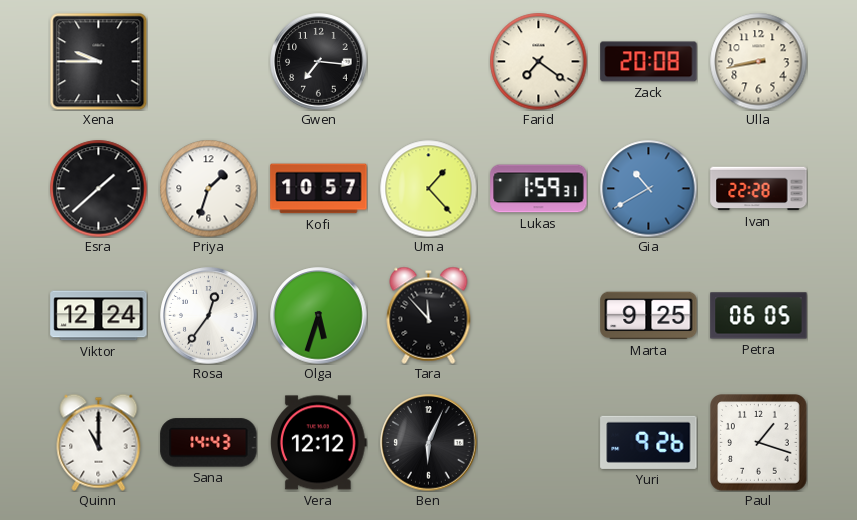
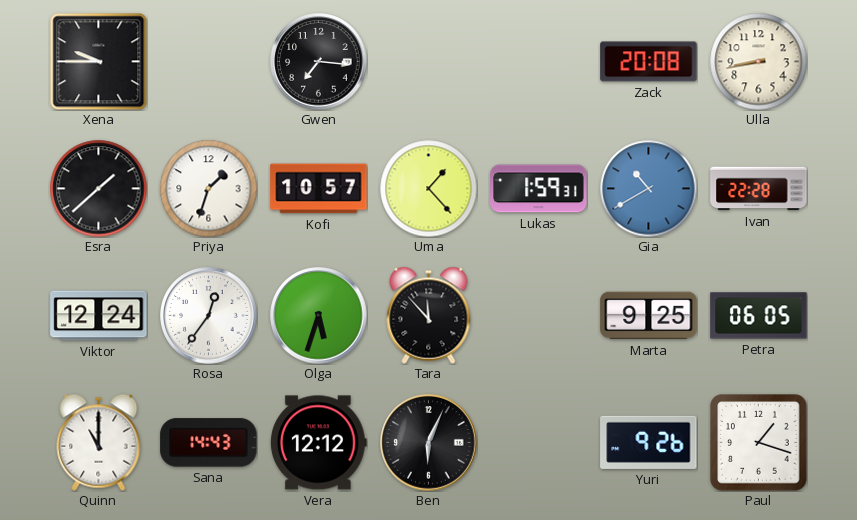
Farid: 7:21 -> none
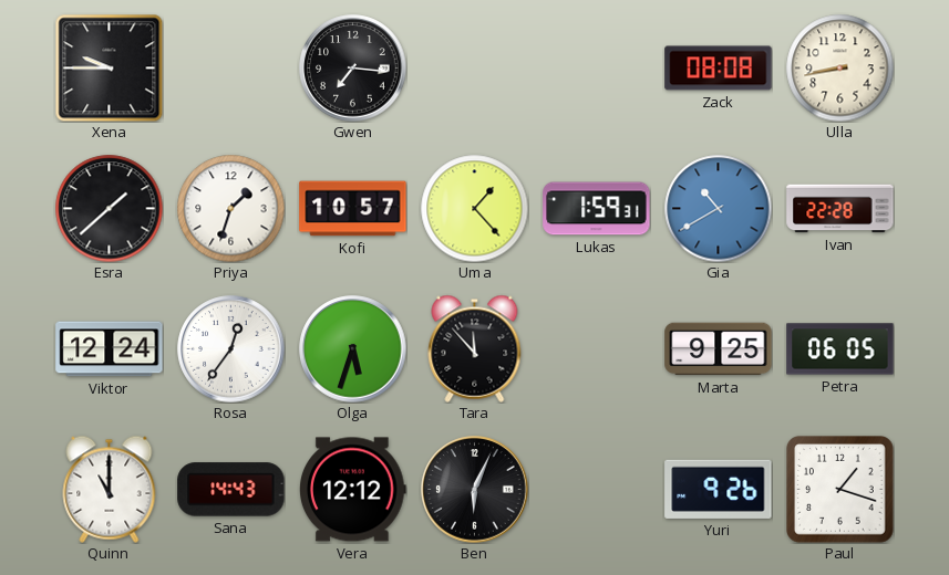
Zack: 20:08 -> 08:08
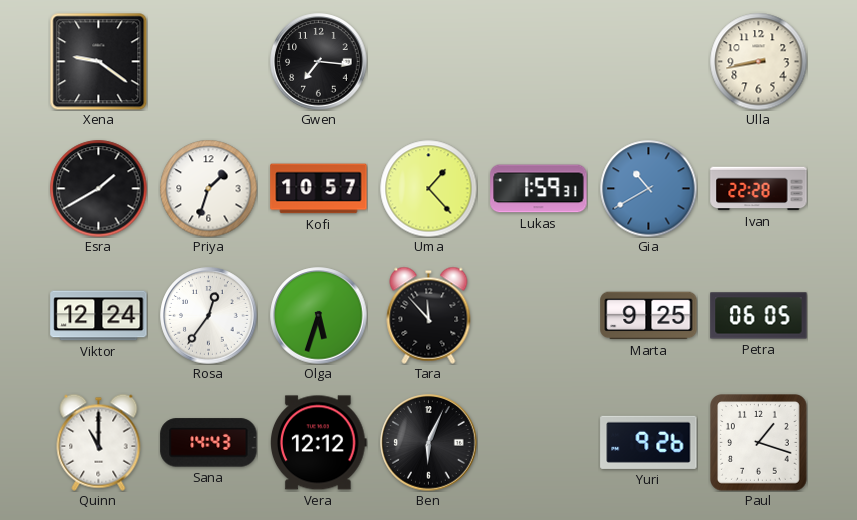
Xena: 9:45 -> 9:21
Zack: 08:08 -> none
Esra: 1:38 -> 1:40
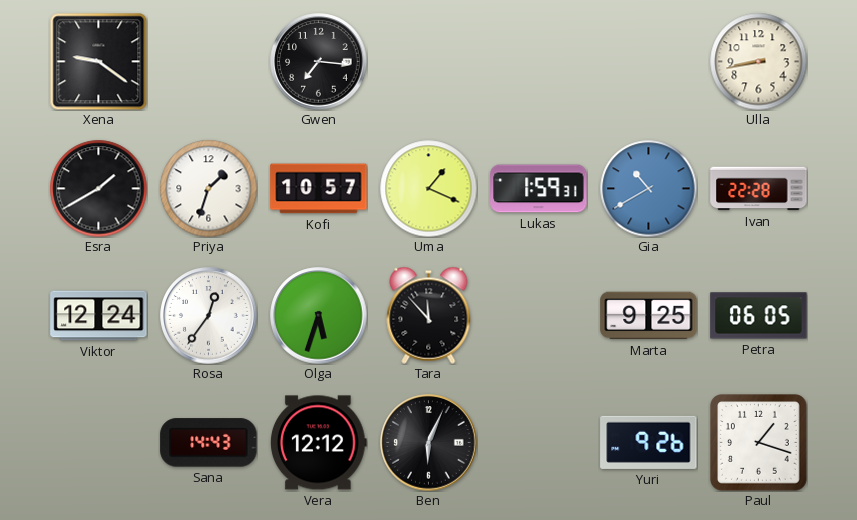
Uma: 1:23 -> 1:19
Quinn: 11:00 -> none
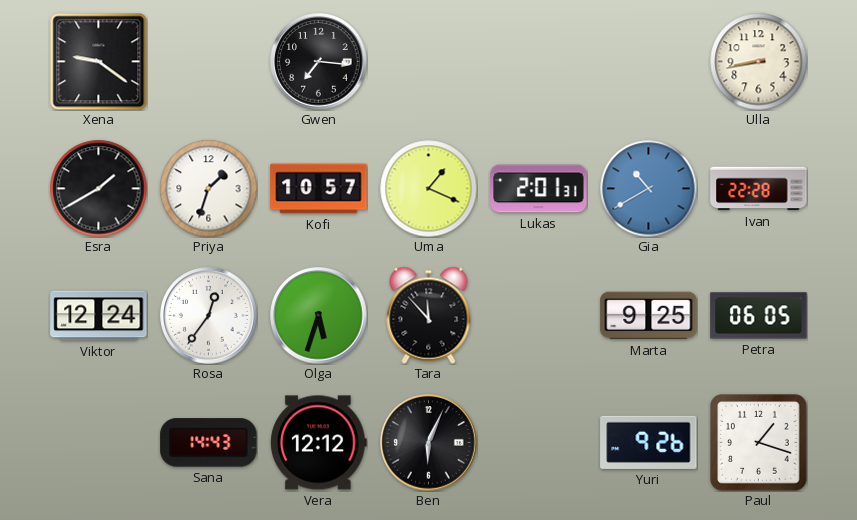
Lukas: 1:59 -> 2:01
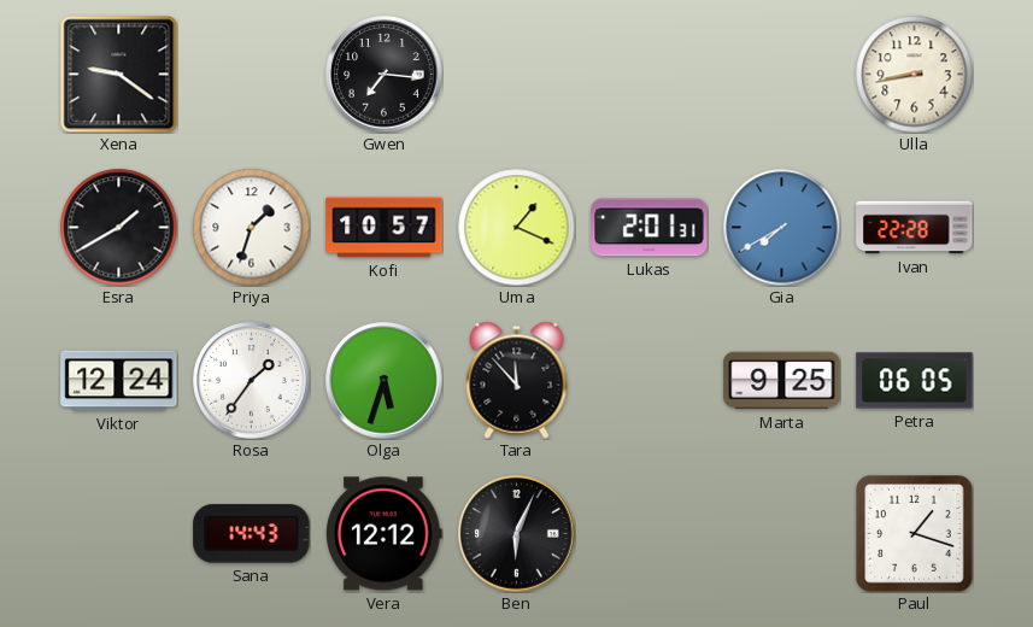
Gia: 10:40 -> 7:40
Rosa: 12:36 -> 1:36
Yuri: 9:26 -> none
